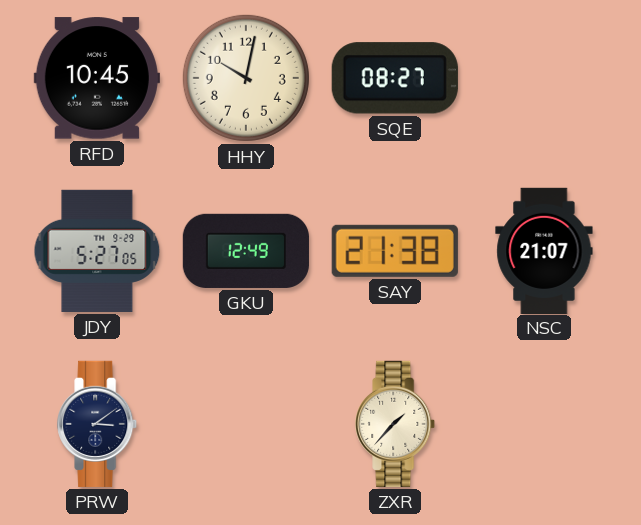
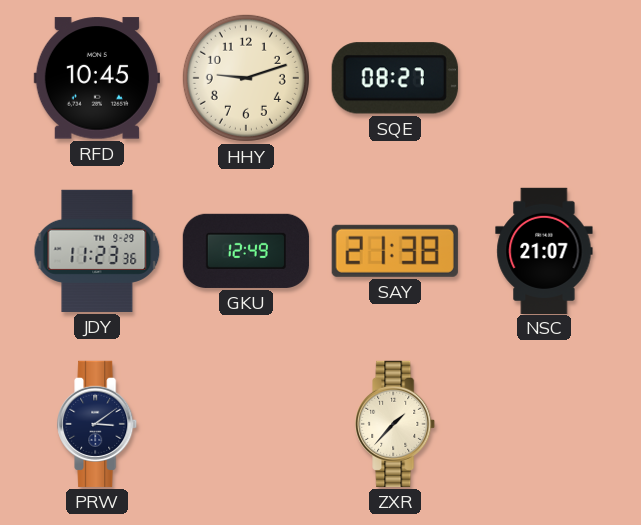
HHY: 10:02 -> 9:12
JDY: 5:27 -> 11:23
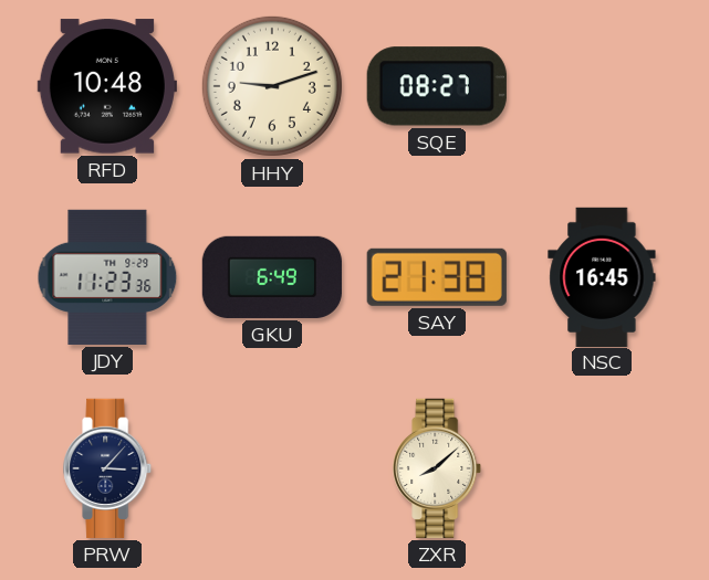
RFD: 10:45 -> 10:48
GKU: 12:49 -> 6:49
NSC: 21:07 -> 16:45
PRW: 3:09 -> 3:07
ZXR: 1:37 -> 8:08
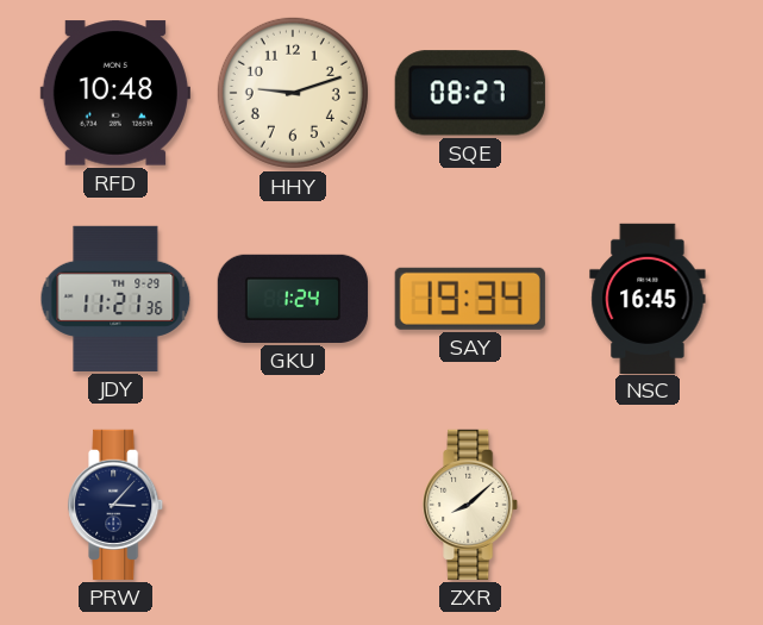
JDY: 11:23 -> 11:21
GKU: 6:49 -> 1:24
SAY: 21:38 -> 19:34
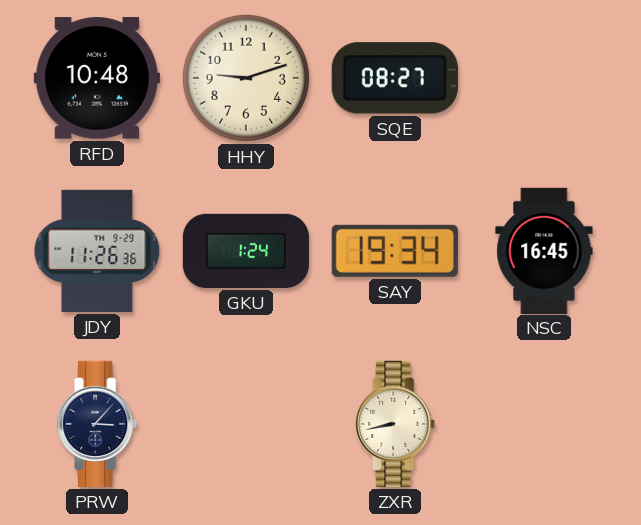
JDY: 11:21 -> 11:26
ZXR: 8:08 -> 8:43
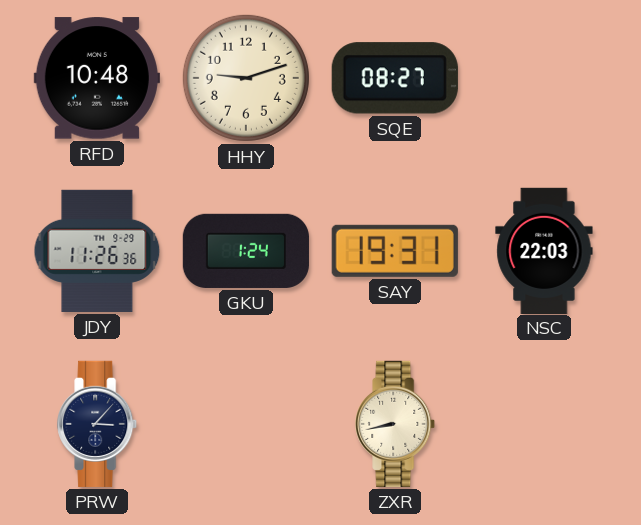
SAY: 19:34 -> 19:31
NSC: 16:45 -> 22:03
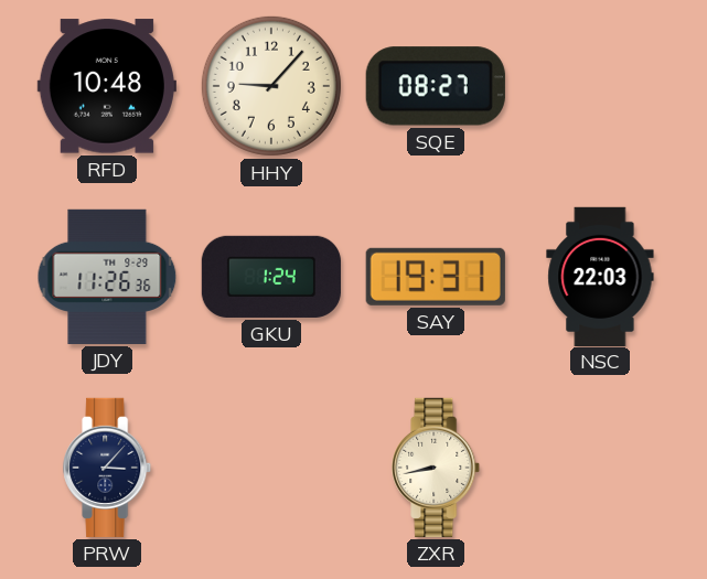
HHY: 9:12 -> 9:07
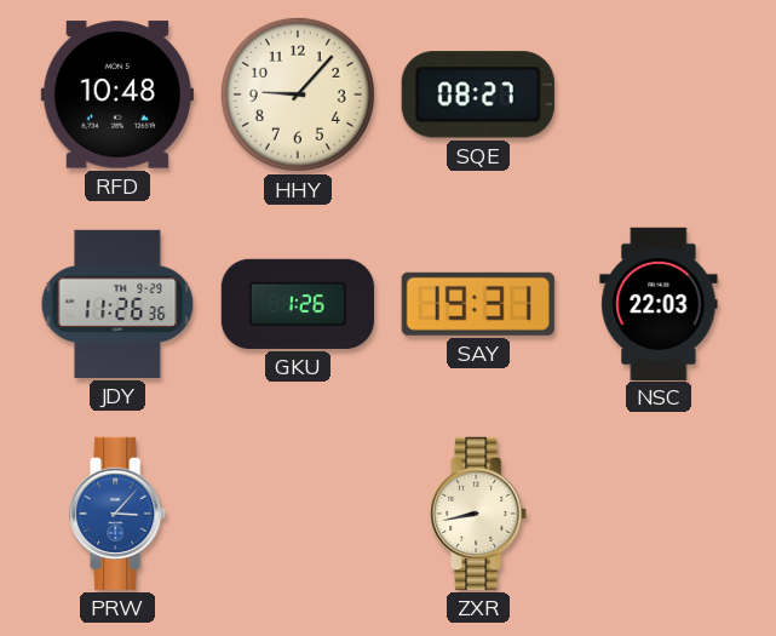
GKU: 1:24 -> 1:26
PRW dial: navy -> blue
